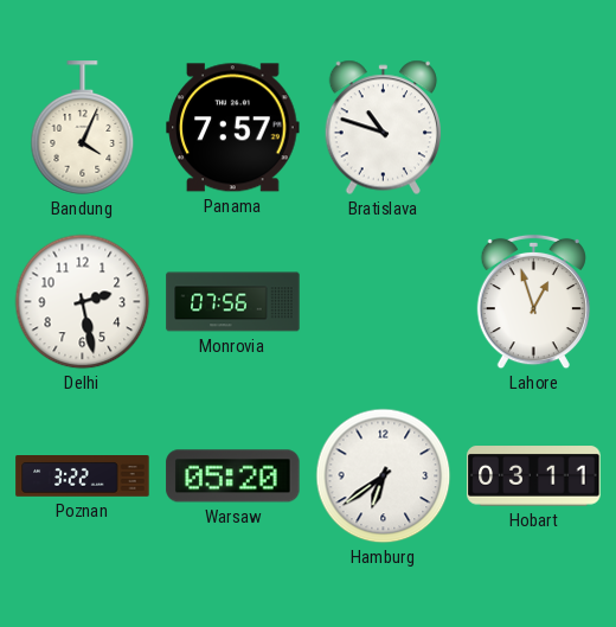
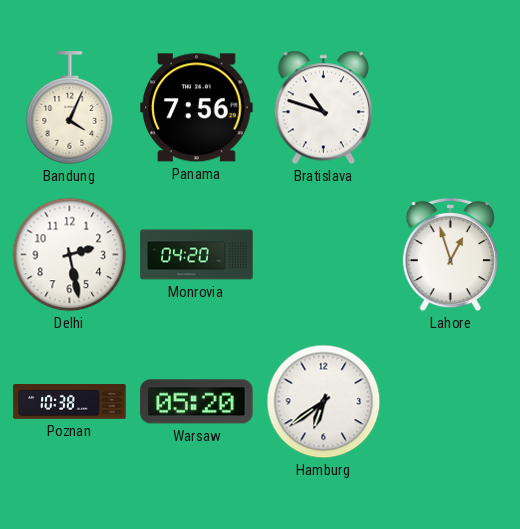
Panama: 7:57 -> 7:56
Monrovia: 07:56 -> 04:20
Poznan: 3:22 -> 10:38
Hobart: 03:11 -> none
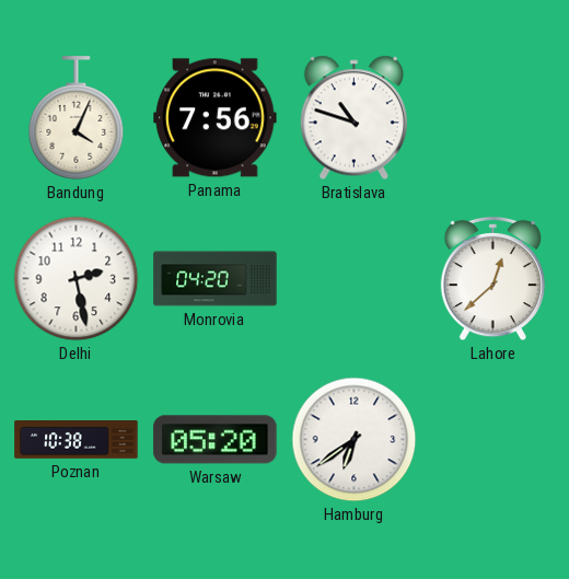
Lahore: 12:57 -> 12:38
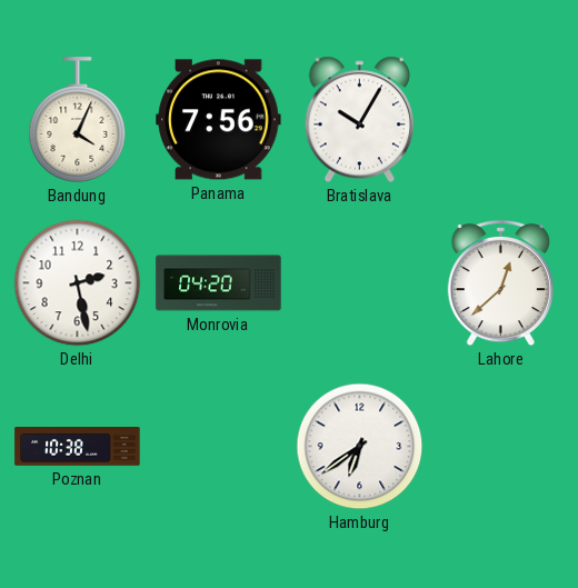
Bratislava: 10:48 -> 10:05
Warsaw: 05:20 -> none
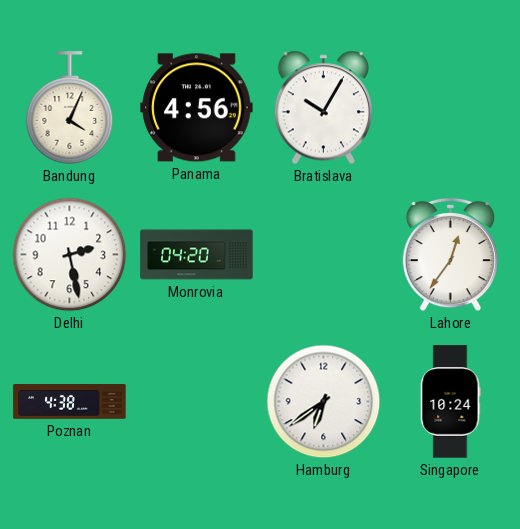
Panama: 7:56 -> 4:56
Lahore: 12:38 -> 12:36
Poznan: 10:38 -> 4:38
Singapore: none -> 10:24
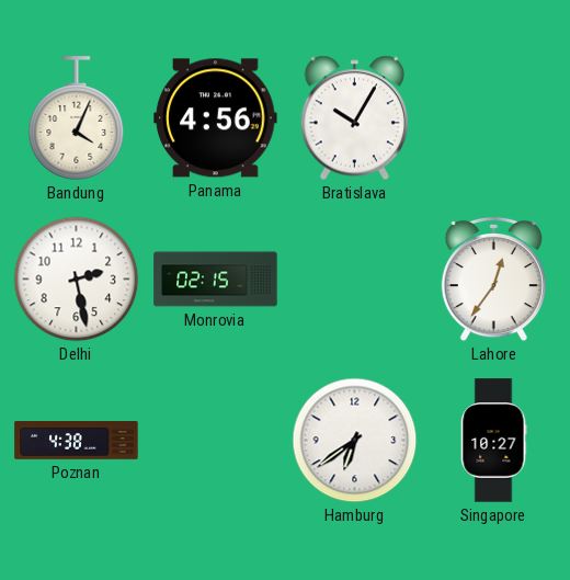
Monrovia: 04:20 -> 02:15
Singapore: 10:24 -> 10:27
